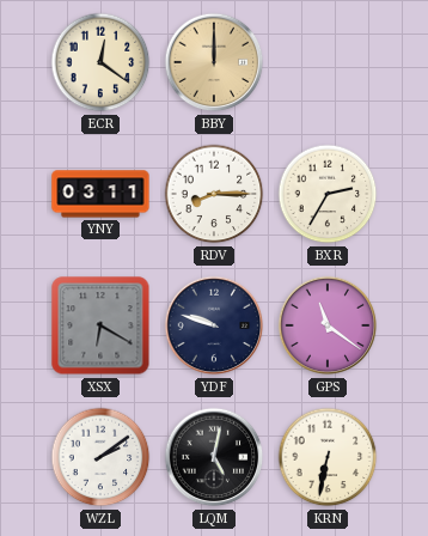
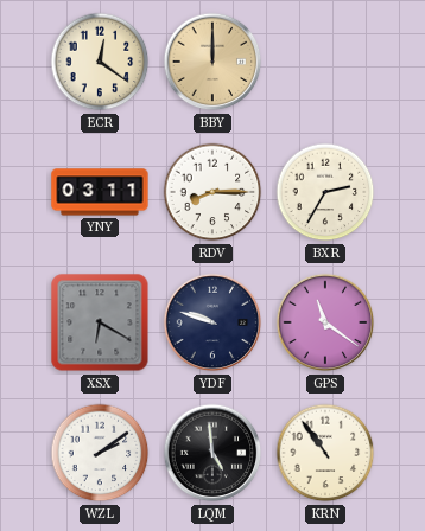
LQM: 5:02 -> 4:59
KRN: 6:32 -> 10:54
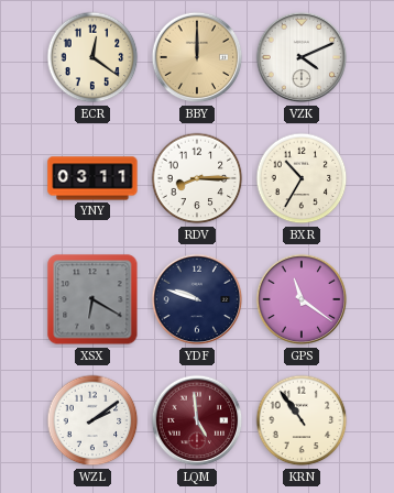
VZK: none -> 4:11
BXR: 2:35 -> 10:35
LQM dial: black -> burgundy
